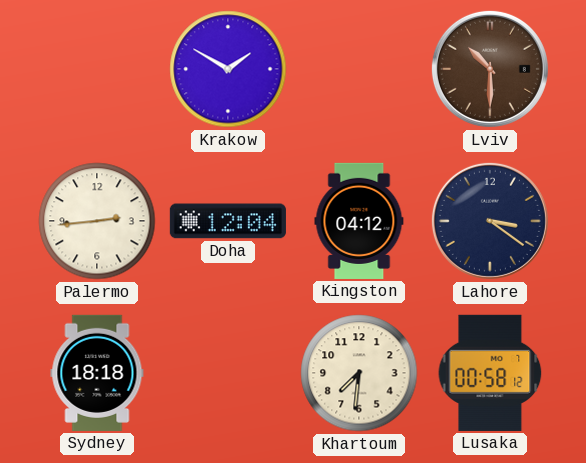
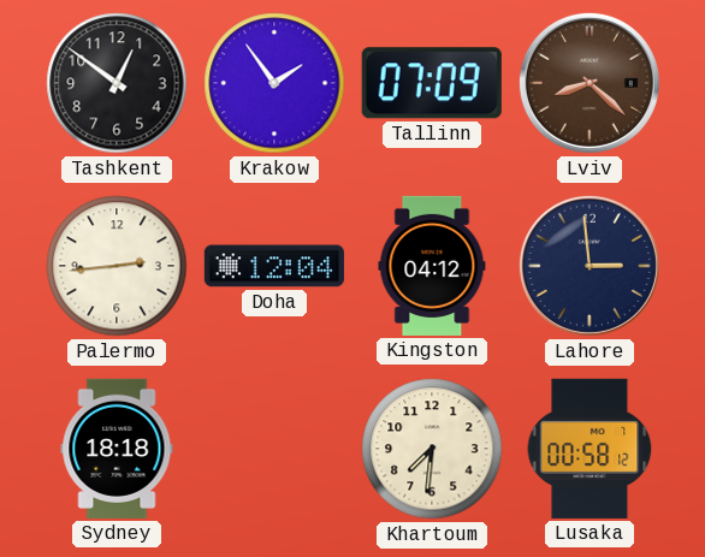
Tashkent: none -> 12:51
Krakow: 1:50 -> 1:54
Tallinn: none -> 07:09
Lviv: 10:30 -> 8:22
Lahore: 3:21 -> 2:59
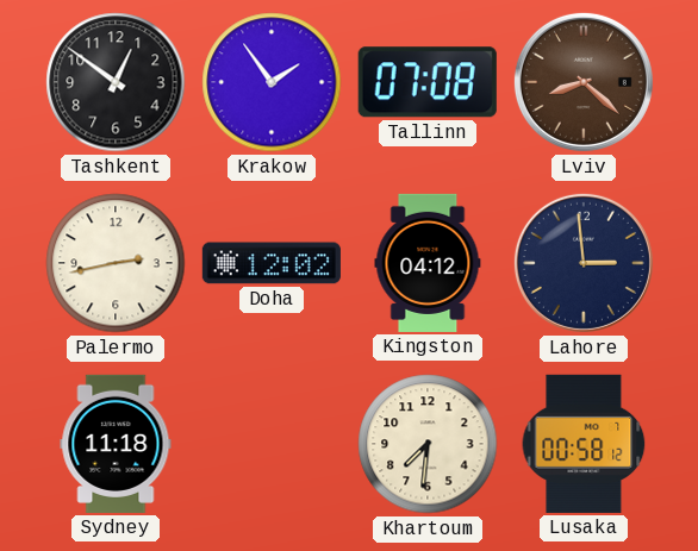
Tallinn: 07:09 -> 07:08
Palermo: 2:44 -> 2:43
Doha: 12:04 -> 12:02
Sydney: 18:18 -> 11:18
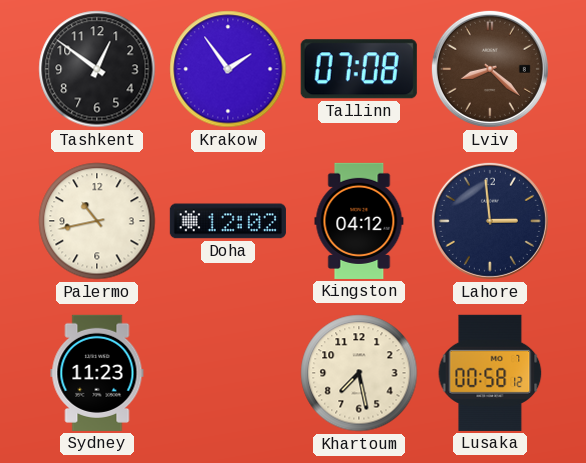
Palermo: 2:43 -> 10:43
Sydney: 11:18 -> 11:23
Khartoum: 7:31 -> 7:28
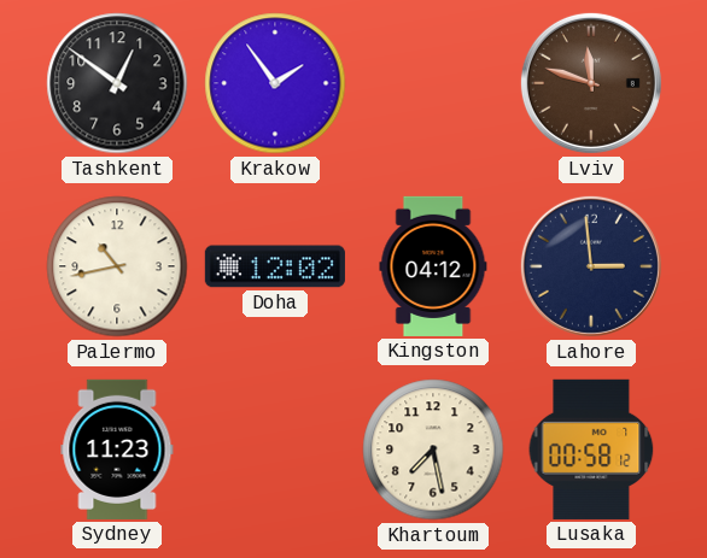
Tallinn: 07:08 -> none
Lviv: 8:22 -> 11:48
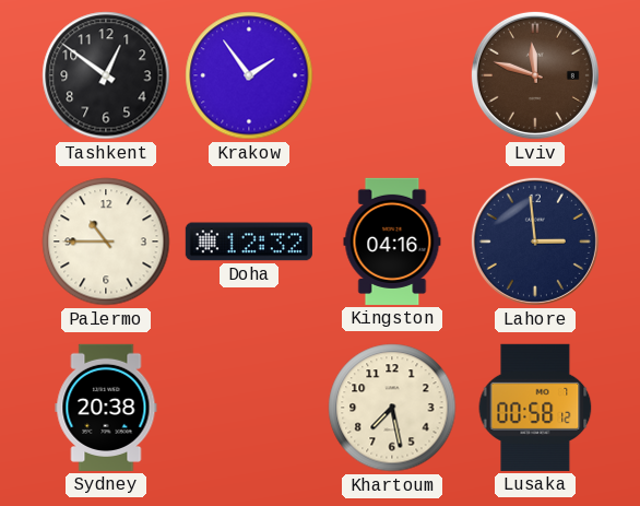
Palermo: 10:43 -> 10:45
Doha: 12:02 -> 12:32
Kingston: 04:12 -> 04:16
Sydney: 11:23 -> 20:38
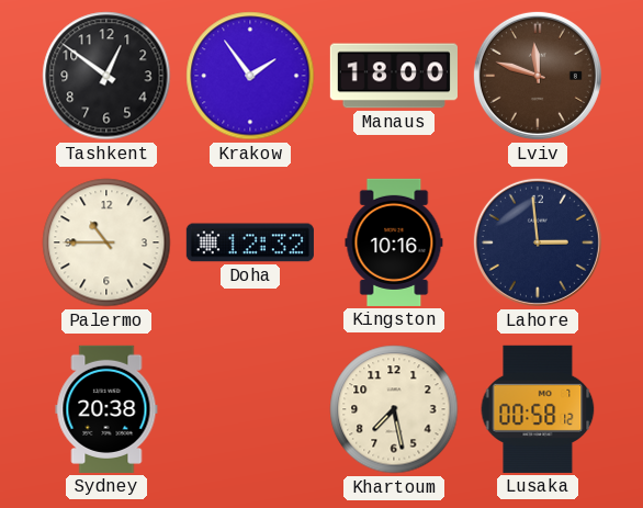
Manaus: none -> 18:00
Kingston: 04:16 -> 10:16
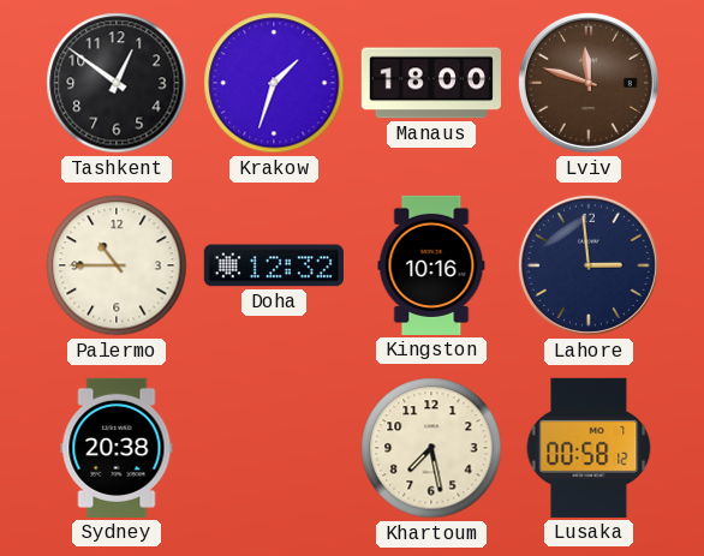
Krakow: 1:54 -> 1:33
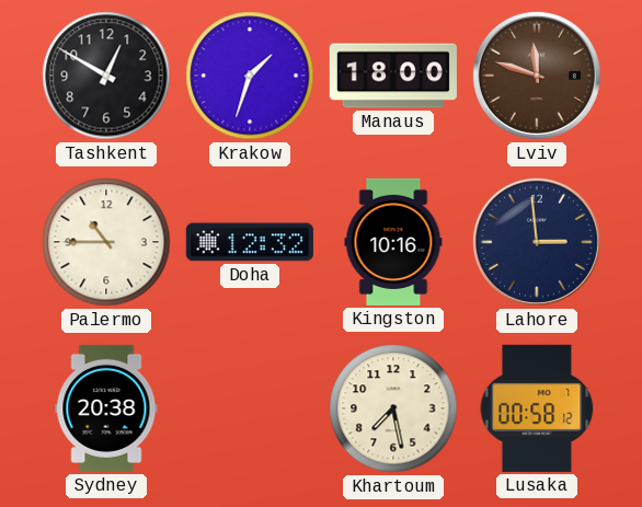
Tashkent: 12:51 -> 12:50
